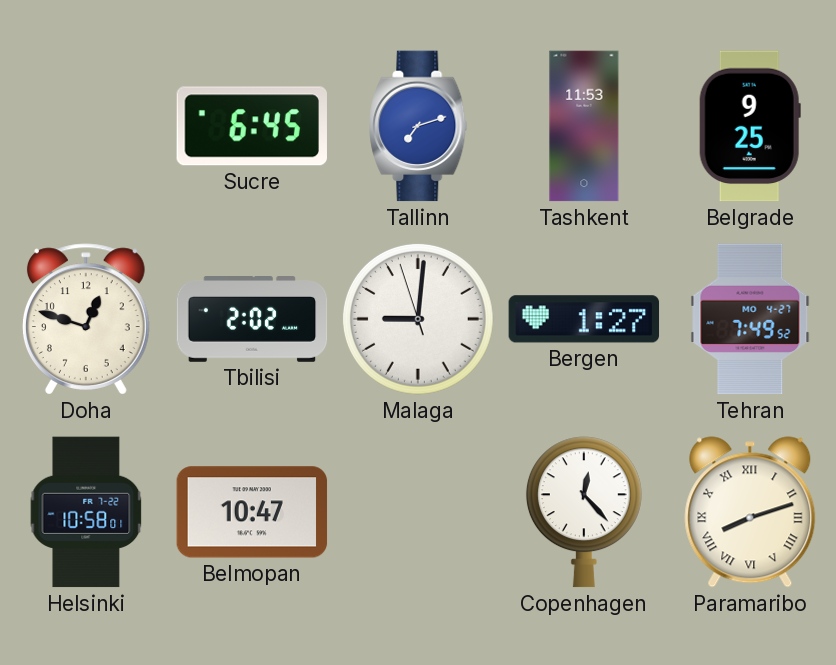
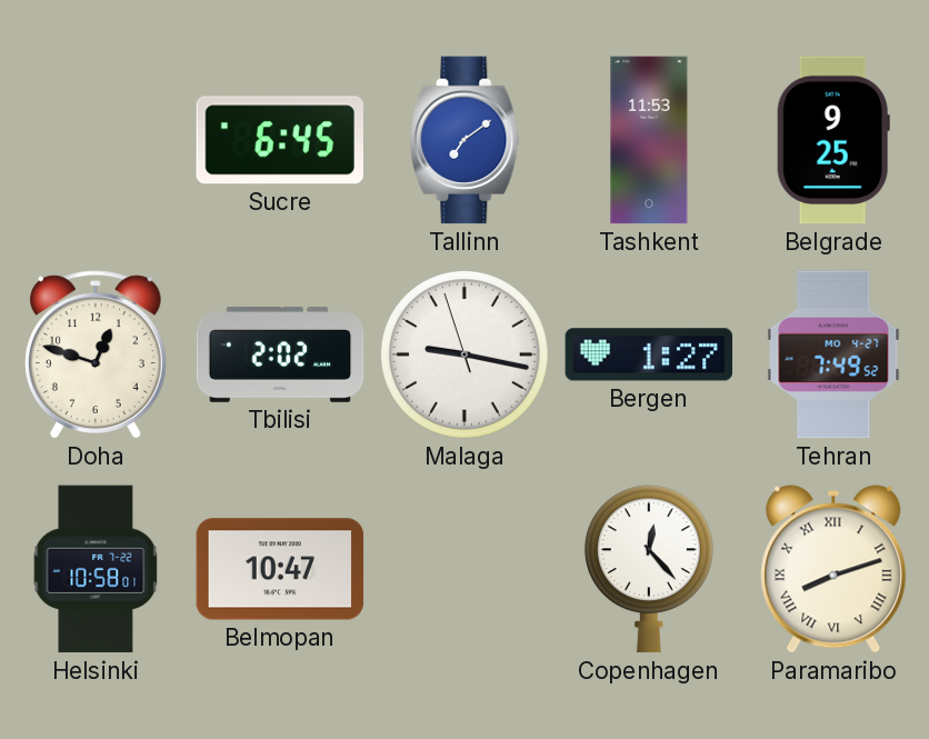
Tallinn: 7:12 -> 7:09
Malaga: 9:00 -> 9:16
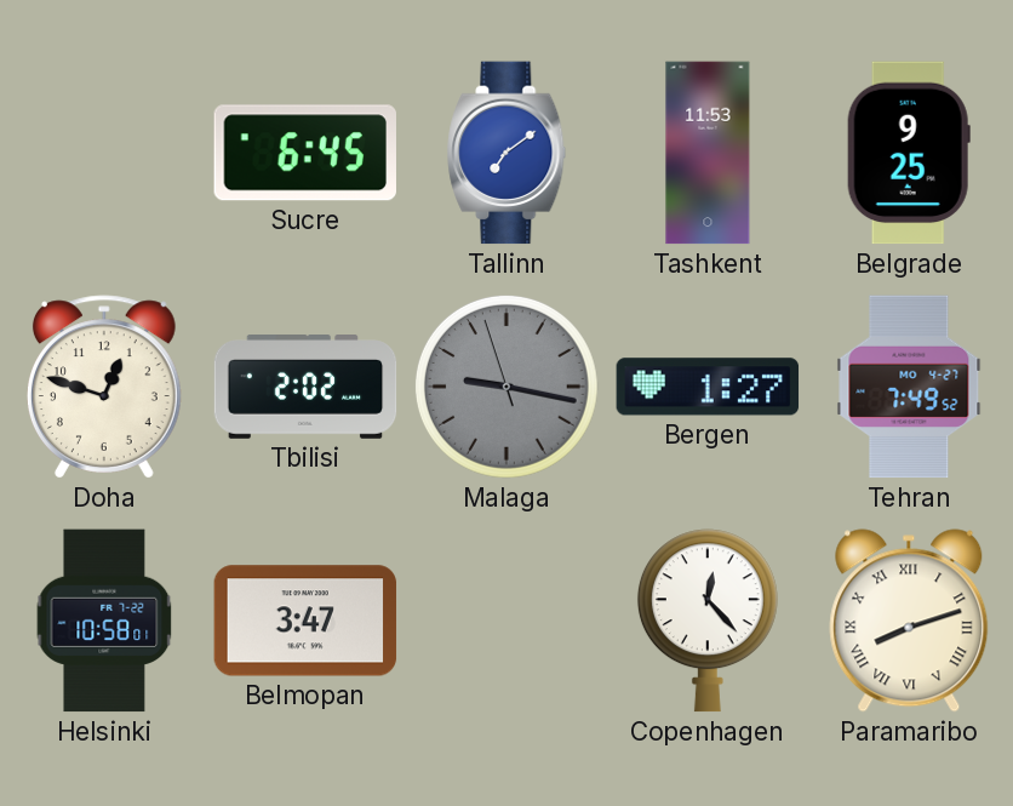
Malaga dial: white -> grey
Belmopan: 10:47 -> 3:47
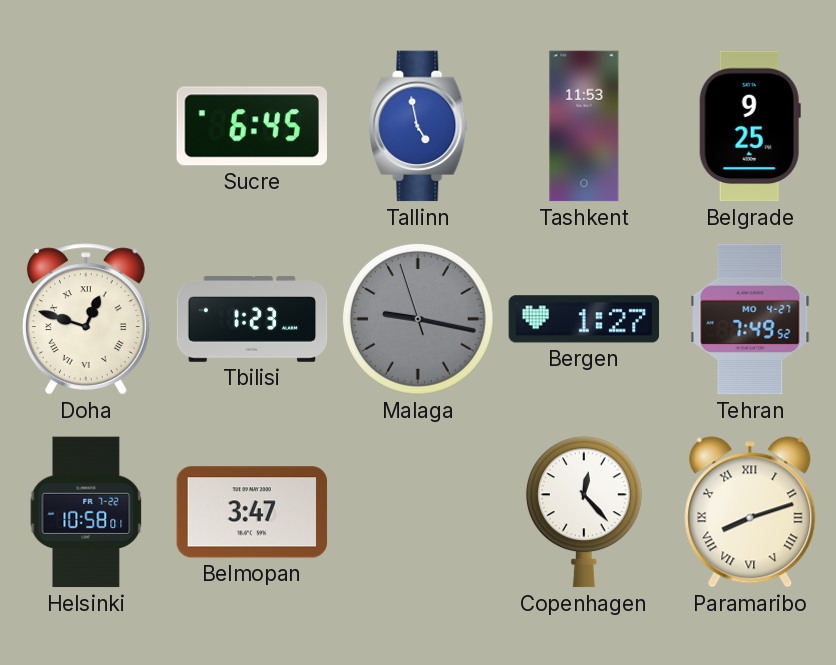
Tallinn: 7:09 -> 4:58
Doha numerals: Arabic -> Roman
Tbilisi: 2:02 -> 1:23
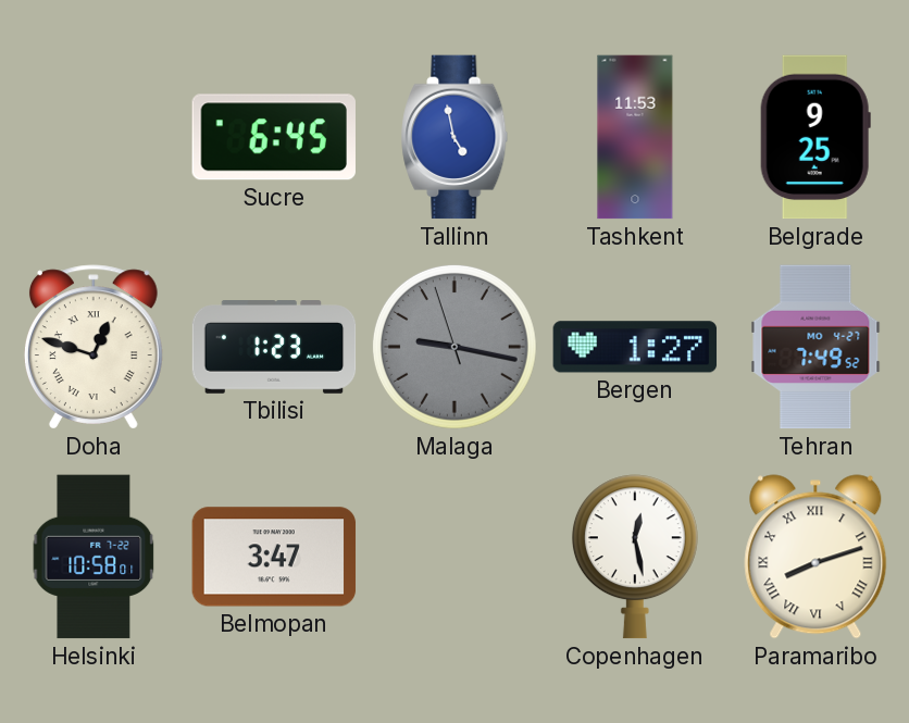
Copenhagen: 12:23 -> 12:28
